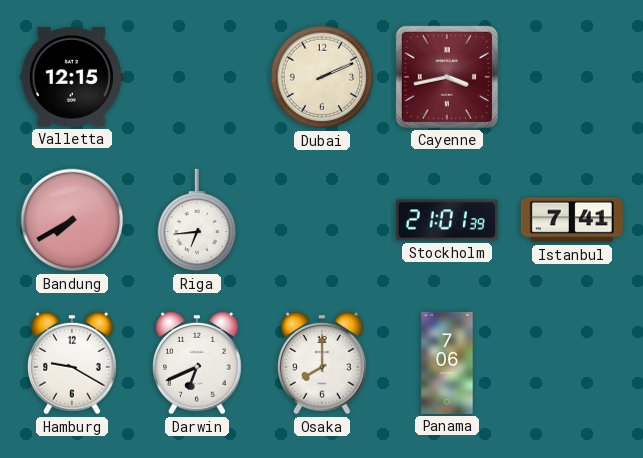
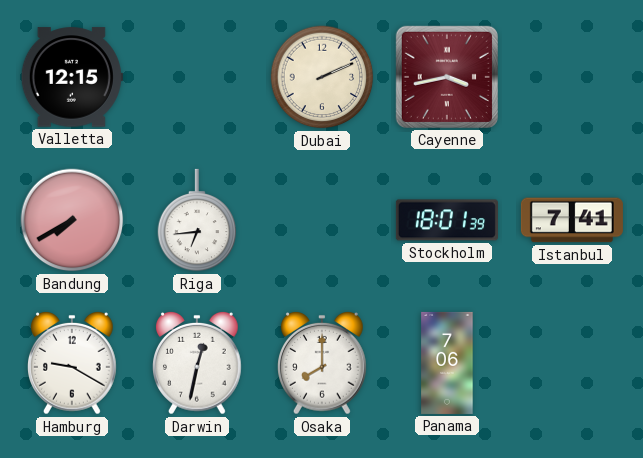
Stockholm: 21:01 -> 18:01
Darwin: 6:41 -> 12:32
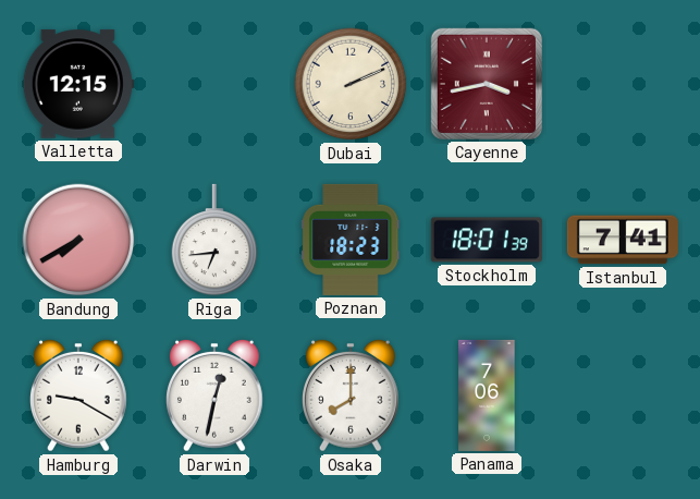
Poznan: none -> 18:23
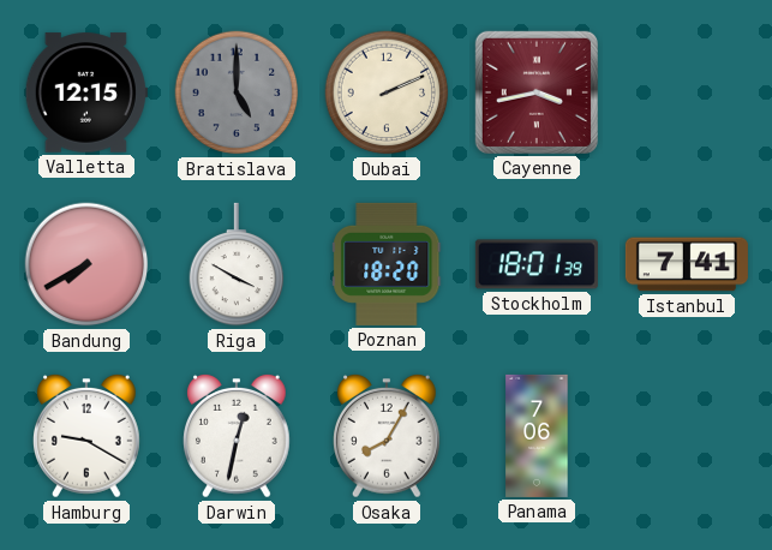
Bratislava: none -> 5:00
Riga: 6:44 -> 3:50
Poznan: 18:23 -> 18:20
Osaka: 8:00 -> 8:05
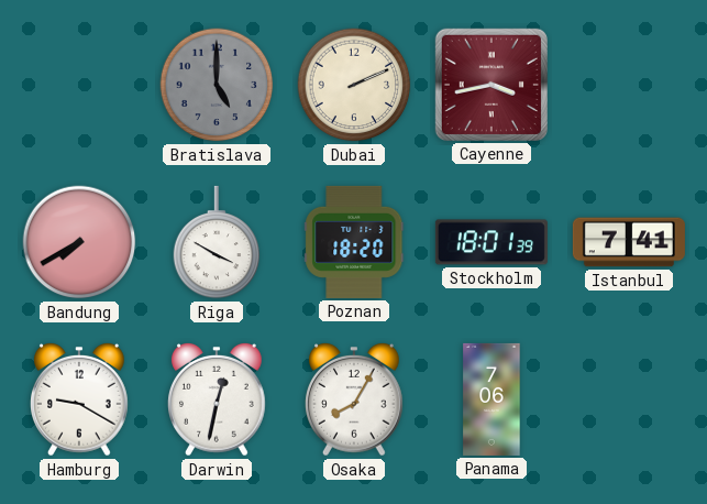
Valletta: 12:15 -> none
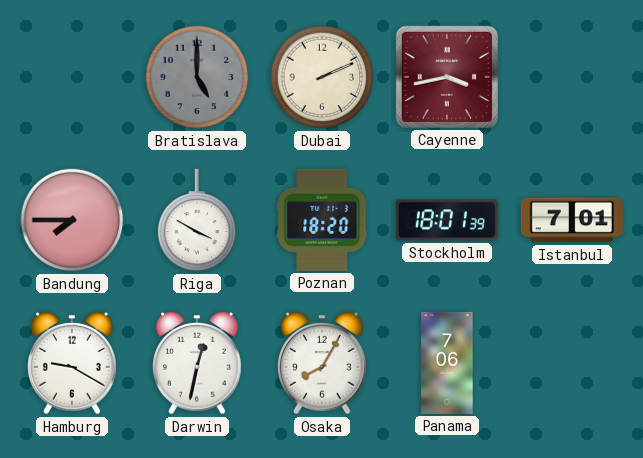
Bandung: 7:40 -> 7:45
Istanbul: 7:41 -> 7:01
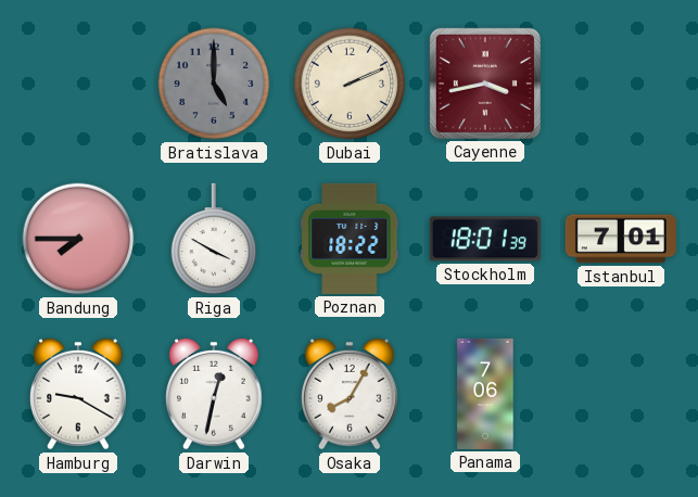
Poznan: 18:20 -> 18:22
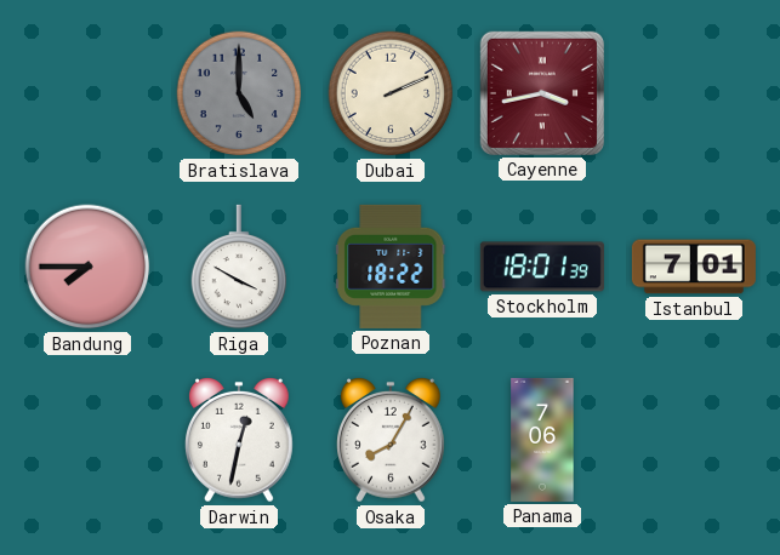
Hamburg: 9:20 -> none
